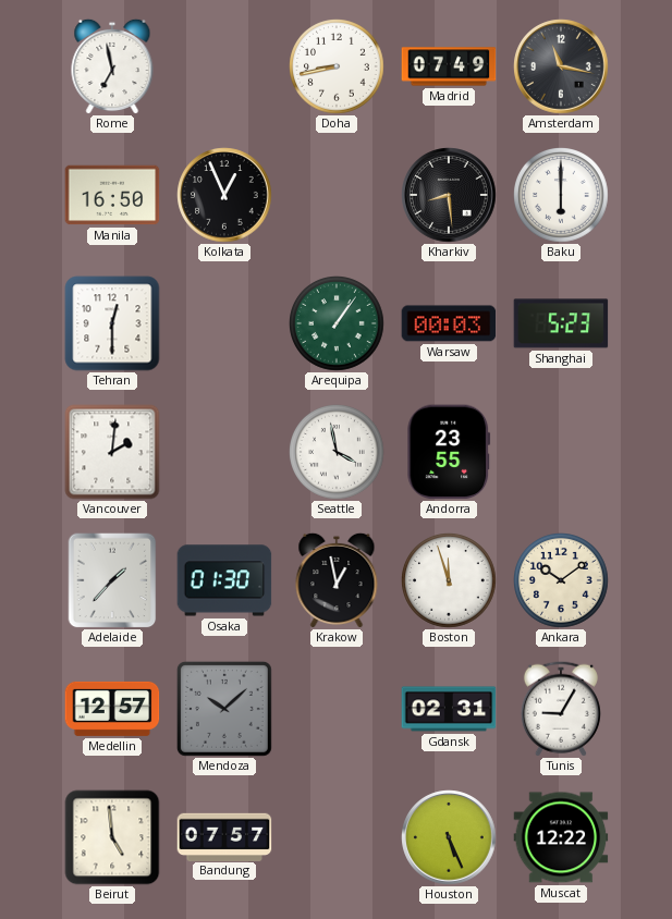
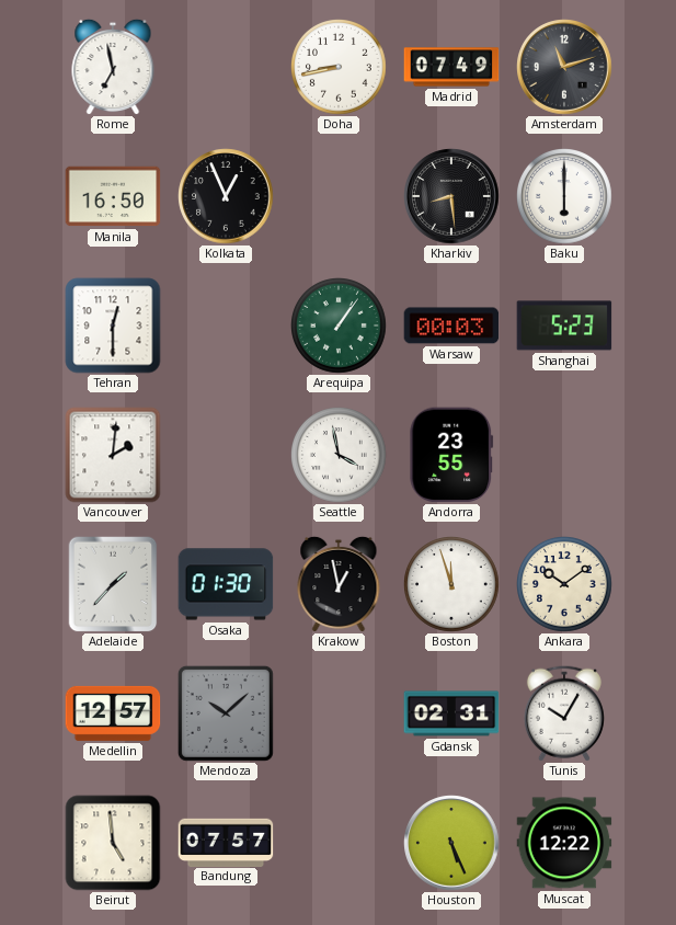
Amsterdam: 11:17 -> 11:12
Tunis: 9:05 -> 10:05
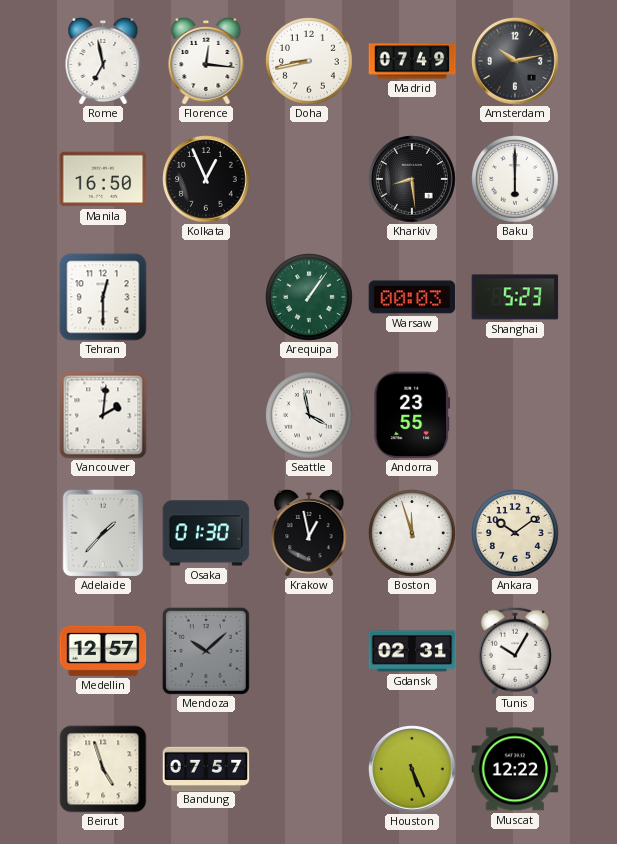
Florence: none -> 12:16
Amsterdam: 11:12 -> 10:13
Beirut: 4:59 -> 4:57
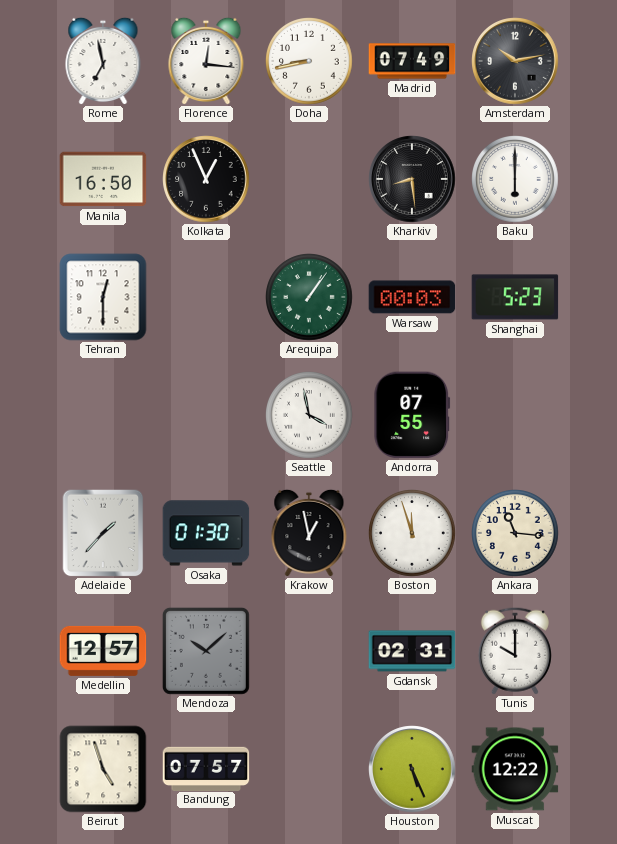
Vancouver: 2:01 -> none
Andorra: 23:55 -> 07:55
Ankara: 10:09 -> 11:16
Tunis: 10:05 -> 10:00
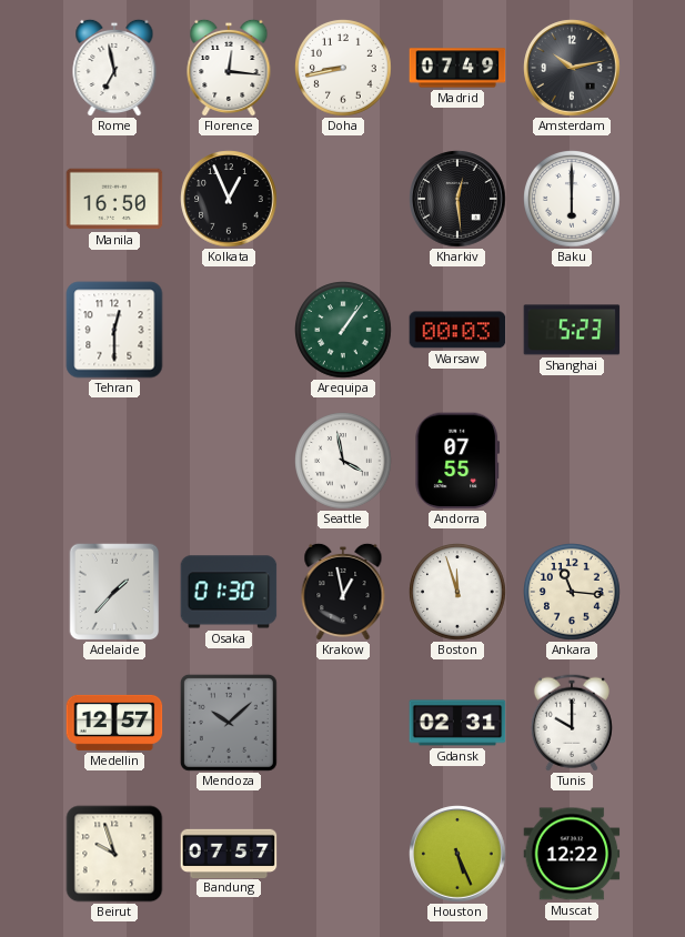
Kharkiv: 8:29 -> 12:29
Beirut: 4:57 -> 9:57
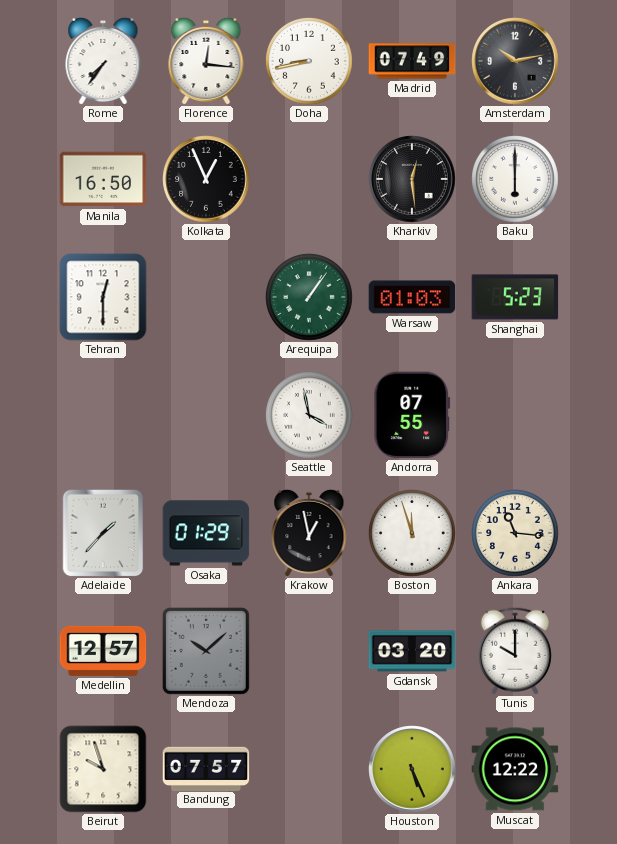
Rome: 6:58 -> 7:36
Warsaw: 00:03 -> 01:03
Osaka: 01:30 -> 01:29
Gdansk: 02:31 -> 03:20
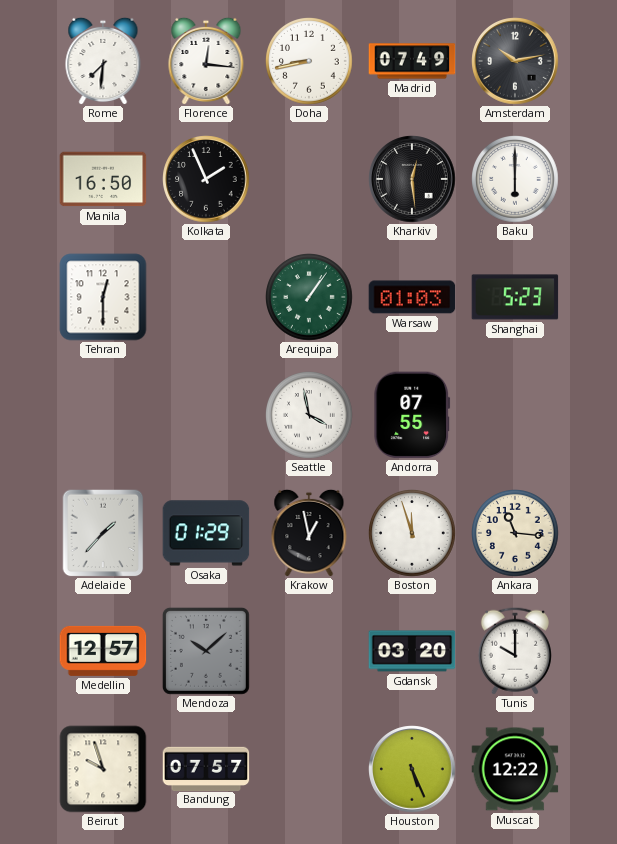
Rome: 7:36 -> 7:31
Kolkata: 12:56 -> 1:56
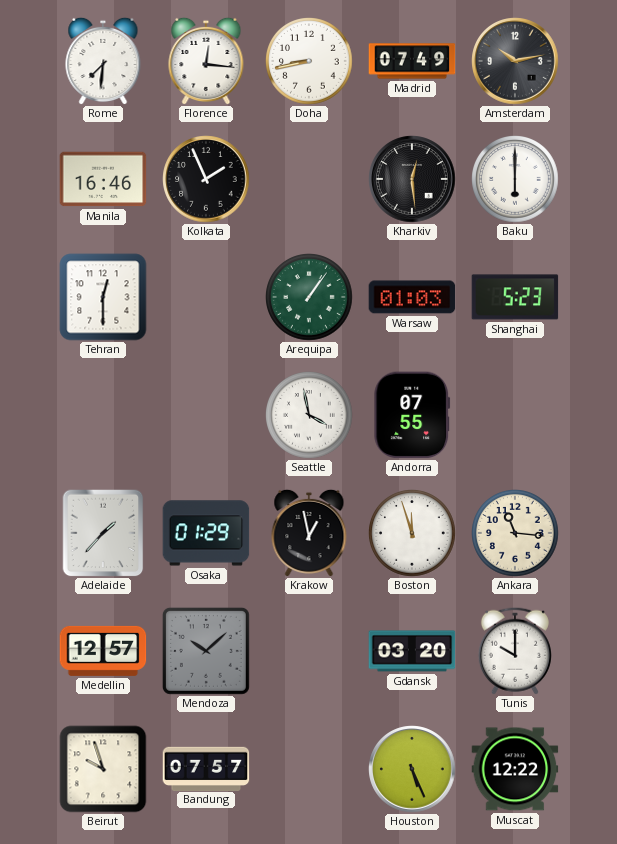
Manila: 16:50 -> 16:46
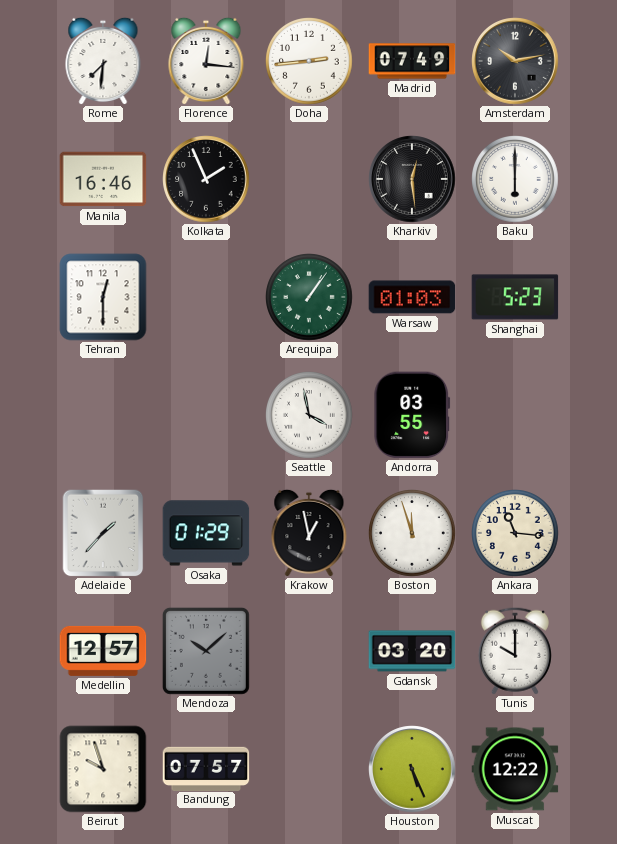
Doha: 8:43 -> 2:44
Andorra: 07:55 -> 03:55
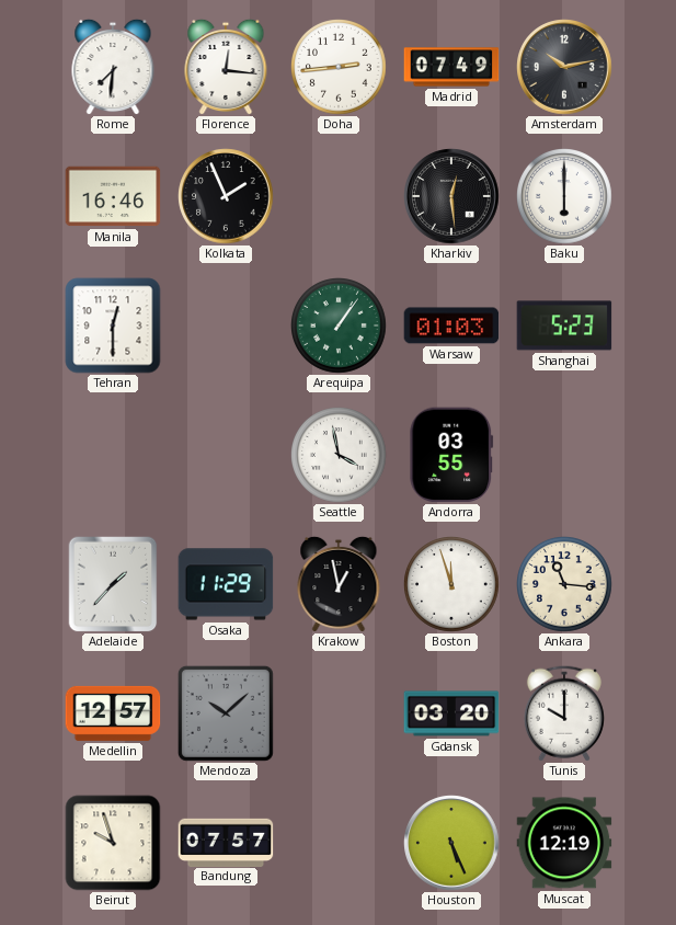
Osaka: 01:29 -> 11:29
Muscat: 12:22 -> 12:19
